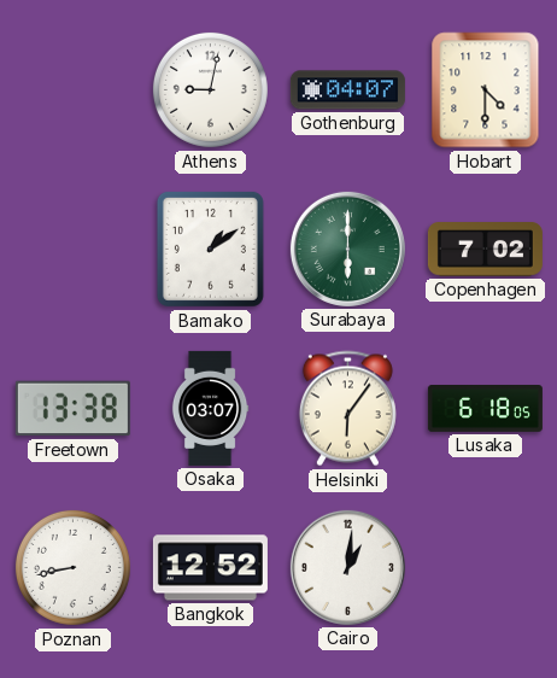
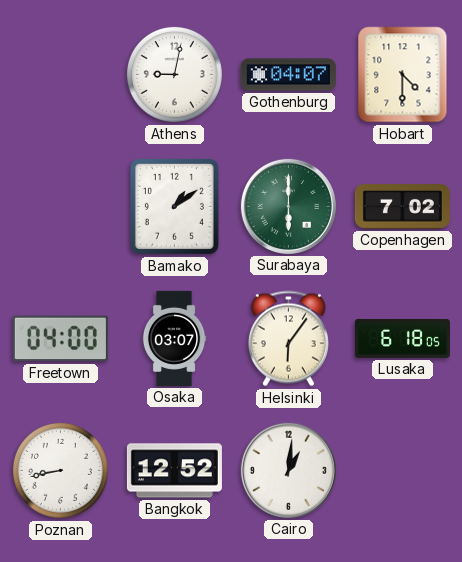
Freetown: 13:38 -> 04:00
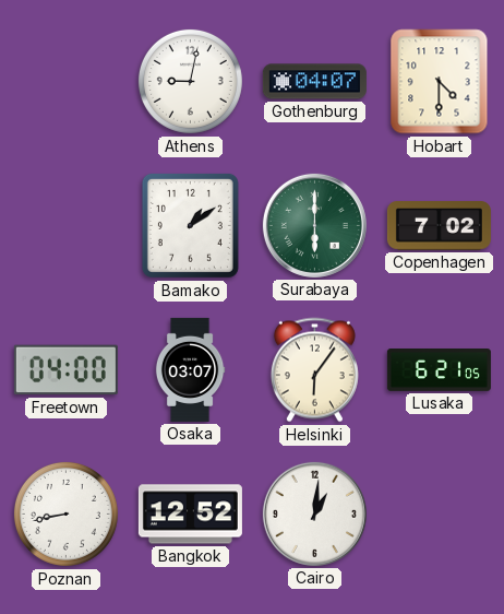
Lusaka: 6:18 -> 6:21
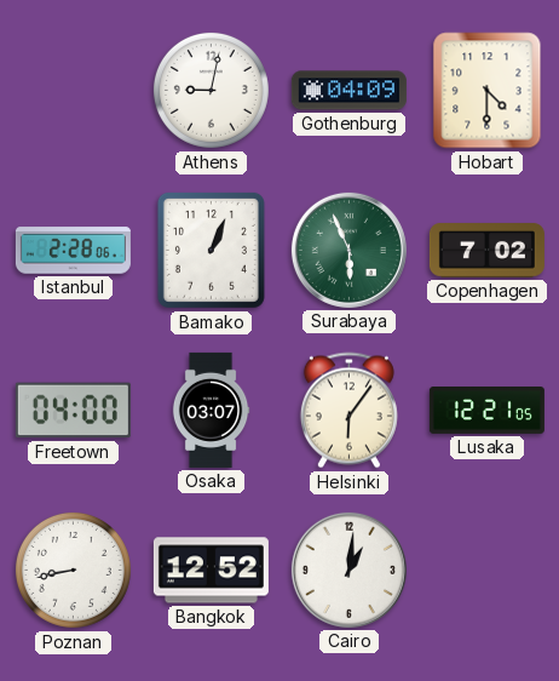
Gothenburg: 04:07 -> 04:09
Istanbul: none -> 2:28
Bamako: 1:09 -> 1:04
Surabaya: 6:00 -> 5:56
Lusaka: 6:21 -> 12:21
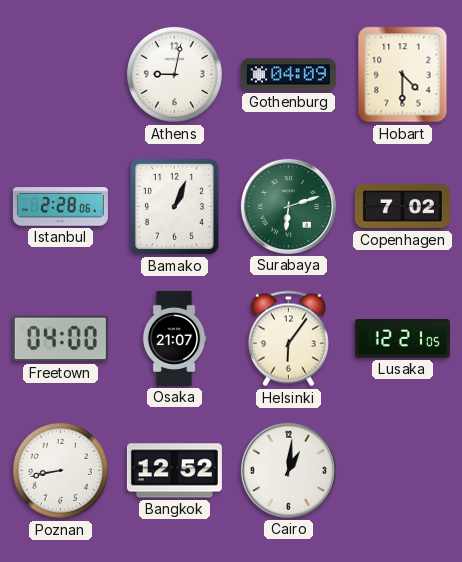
Surabaya: 5:56 -> 6:12
Osaka: 03:07 -> 21:07
